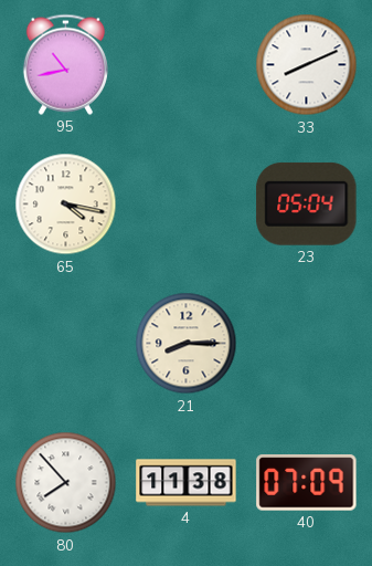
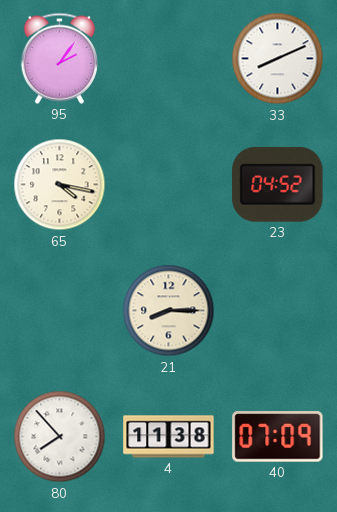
95: 10:43 -> 2:06
23: 05:04 -> 04:52
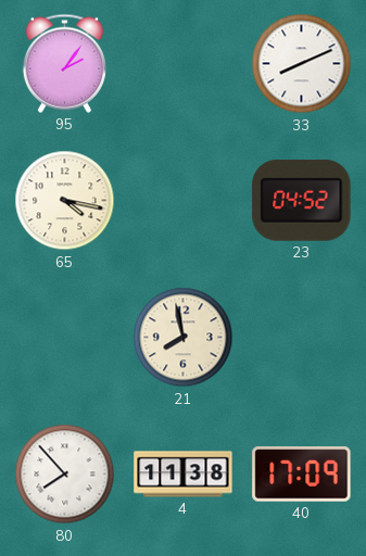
21: 8:15 -> 7:58
40: 07:09 -> 17:09
